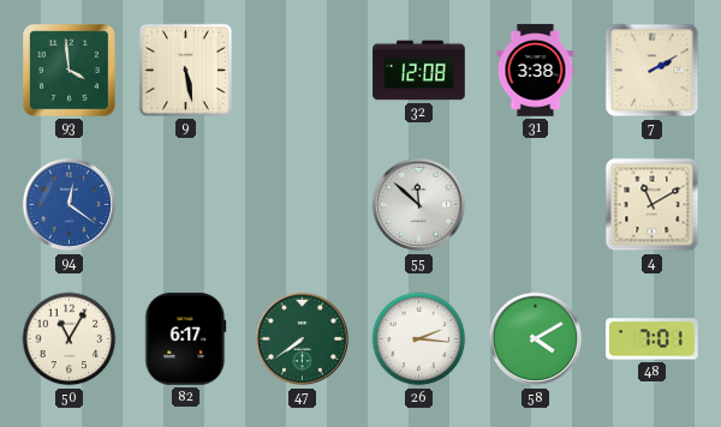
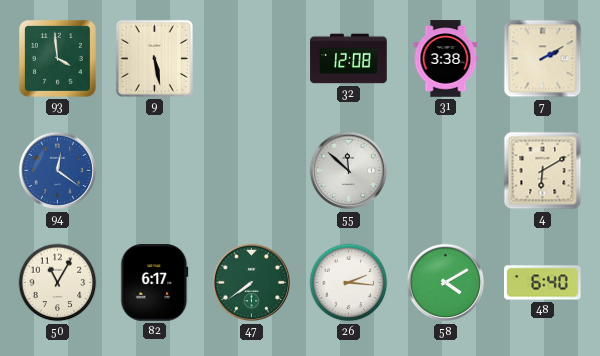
4: 11:10 -> 6:10
48: 7:01 -> 6:40
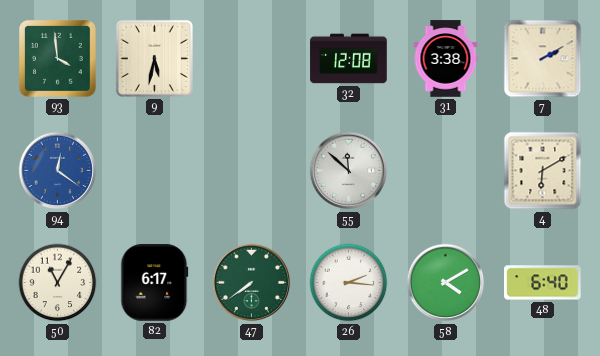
9: 5:28 -> 5:32
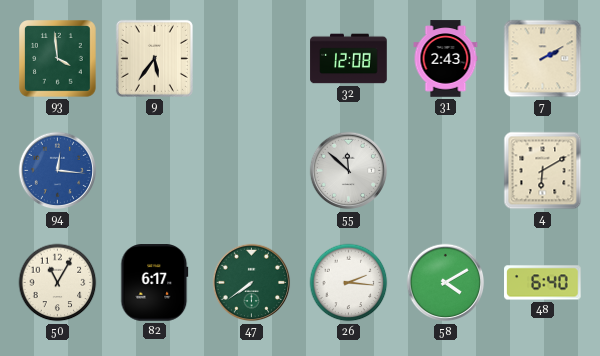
9: 5:32 -> 5:36
31: 3:38 -> 2:43
94: 12:21 -> 12:16
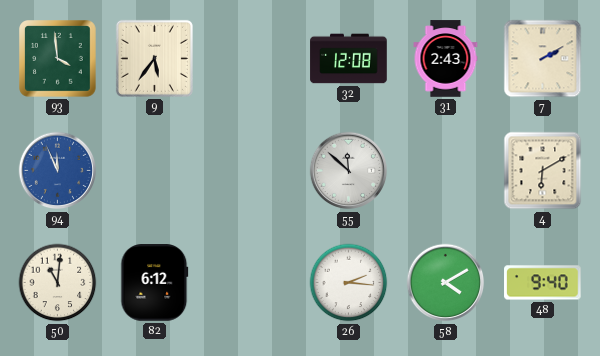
94: 12:16 -> 11:56
50: 11:05 -> 11:01
82: 6:17 -> 6:12
47: 7:39 -> none
48: 6:40 -> 9:40
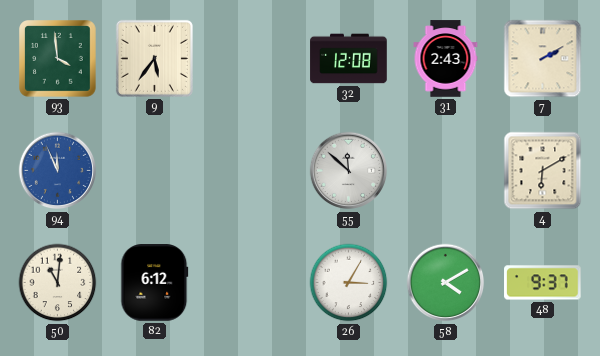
26: 2:16 -> 3:05
48: 9:40 -> 9:37
